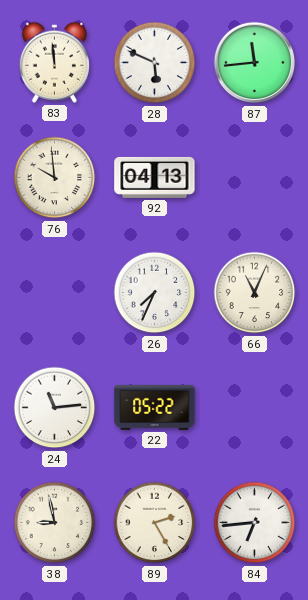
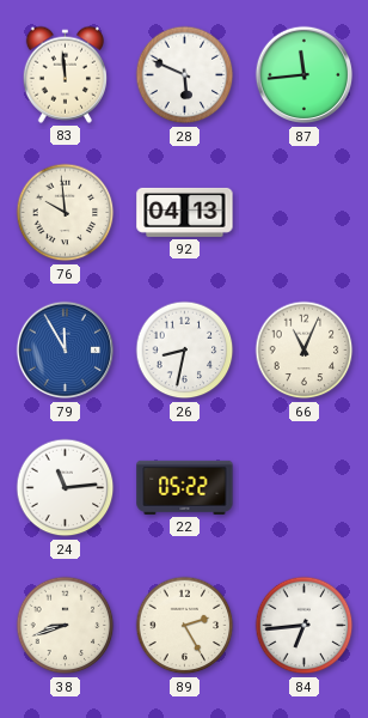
79: none -> 11:55
26: 7:34 -> 8:32
38: 8:58 -> 8:42
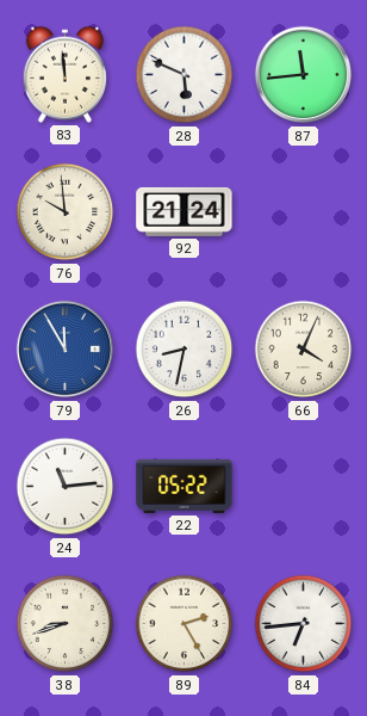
92: 04:13 -> 21:24
66: 11:04 -> 4:04
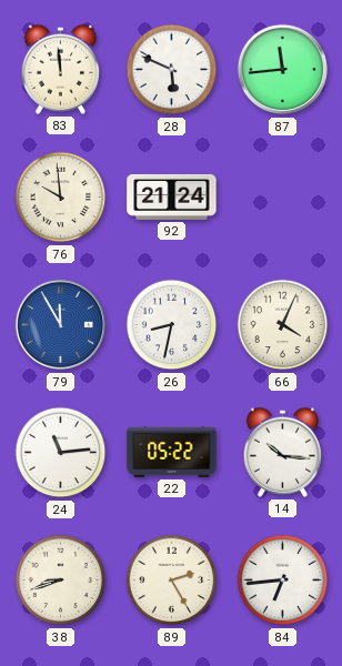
14: none -> 10:16
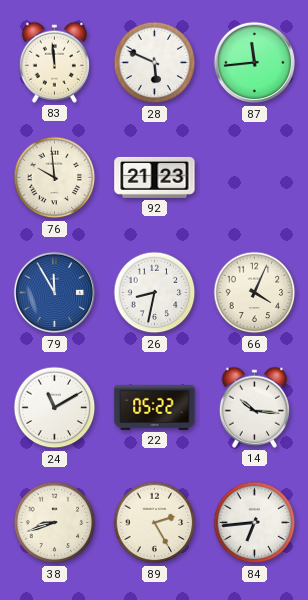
92: 21:24 -> 21:23
24: 11:14 -> 11:10
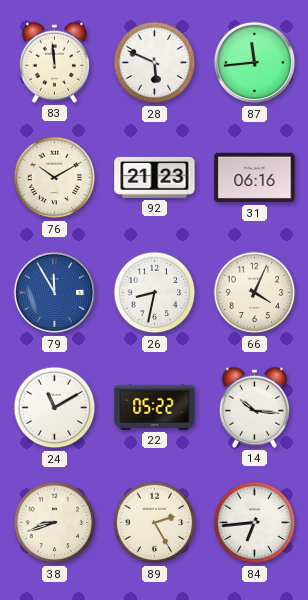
76: 9:59 -> 10:10
31: none -> 06:16
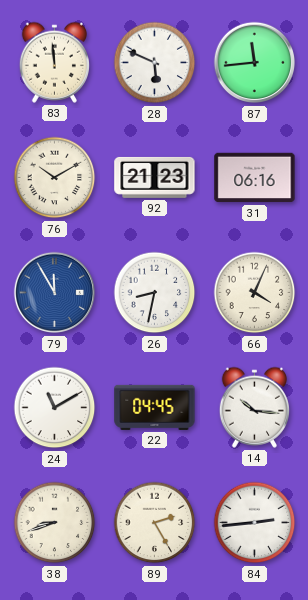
22: 05:22 -> 04:45
84: 6:44 -> 2:44
